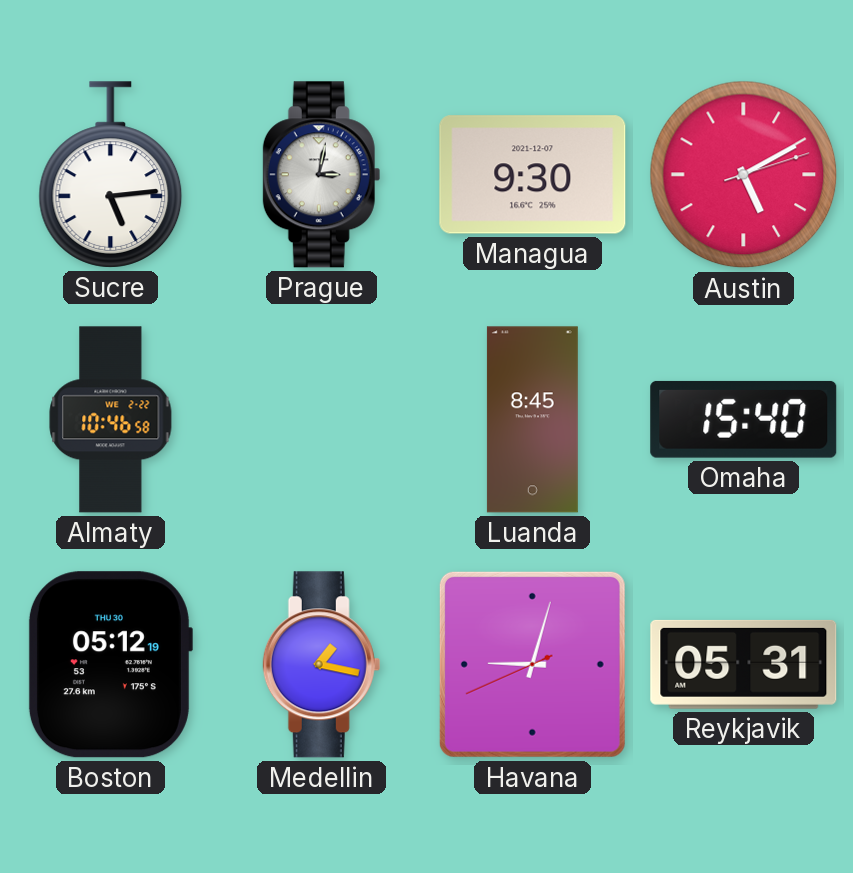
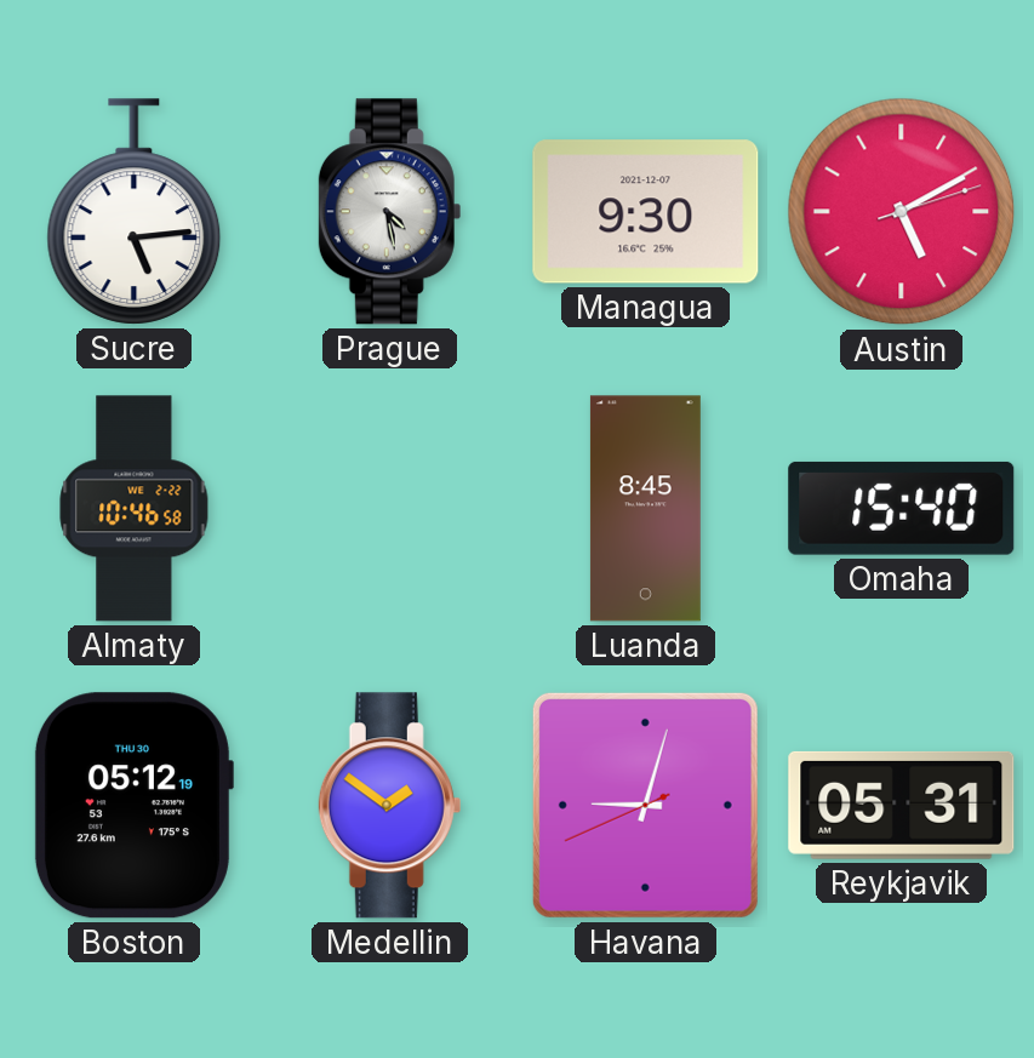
Prague: 3:02 -> 4:28
Medellin: 1:17 -> 1:51
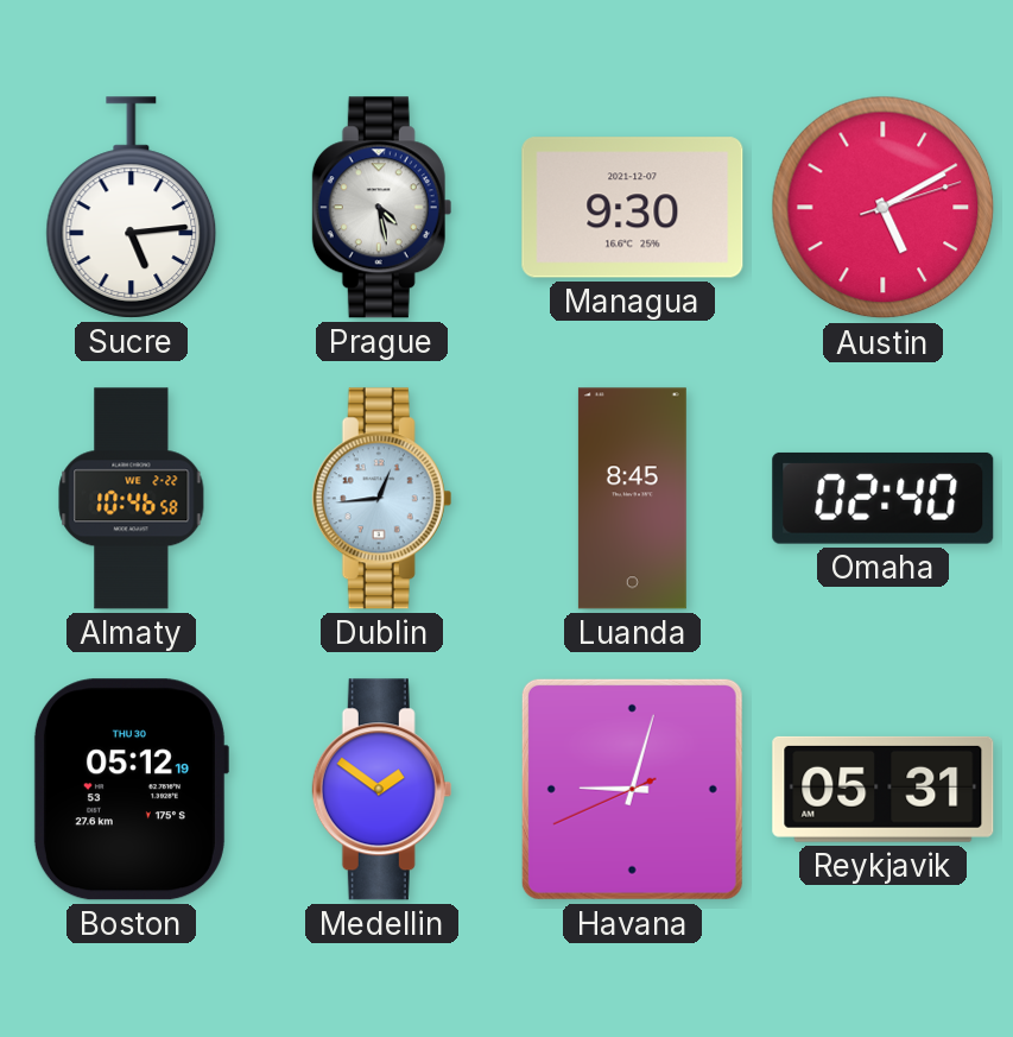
Dublin: none -> 12:44
Omaha: 15:40 -> 02:40
